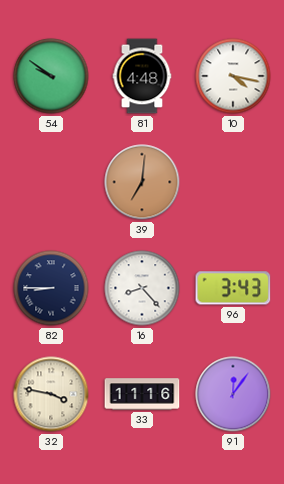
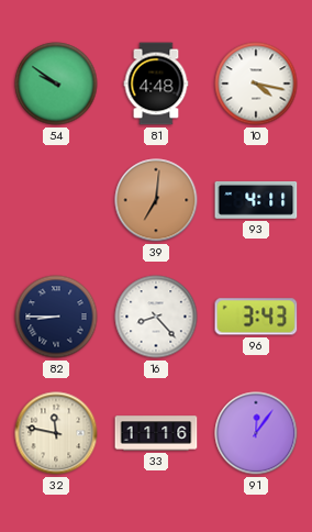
93: none -> 4:11
32: 3:47 -> 11:47
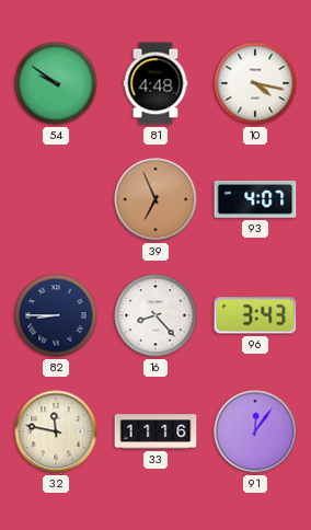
39: 7:01 -> 6:56
93: 4:11 -> 4:07
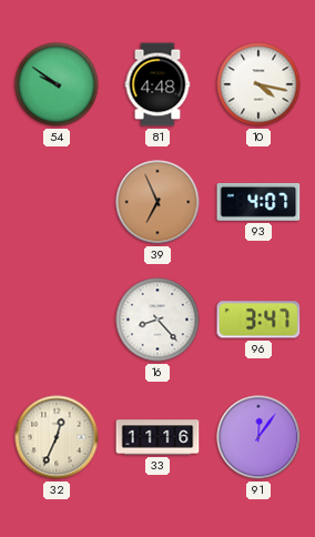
82: 8:45 -> none
96: 3:43 -> 3:47
32: 11:47 -> 12:34
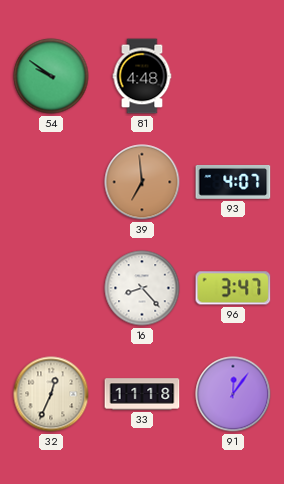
10: 4:17 -> none
39: 6:56 -> 6:59
33: 11:16 -> 11:18
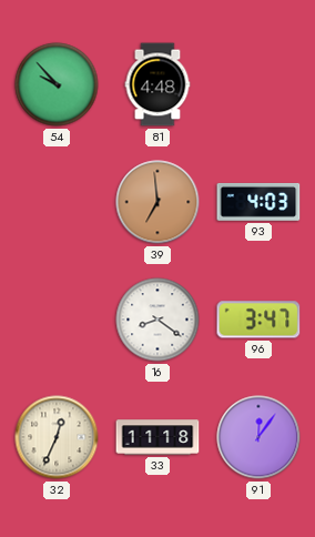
54: 9:51 -> 9:53
93: 4:07 -> 4:03
16: 8:23 -> 8:21
